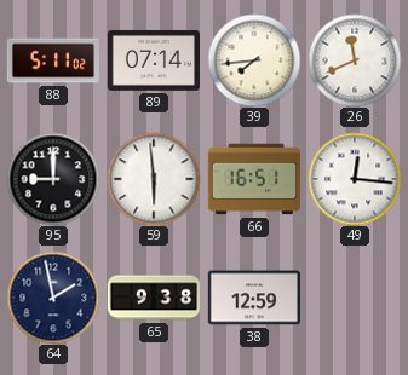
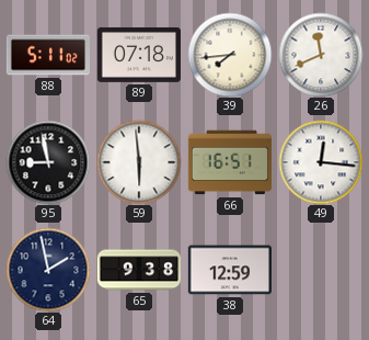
89: 07:14 -> 07:18
95: 9:00 -> 8:58
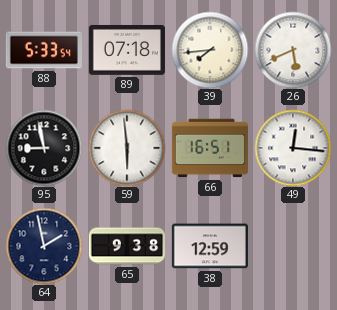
88: 5:11 -> 5:33
26: 11:41 -> 5:41
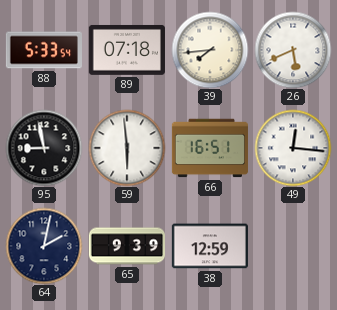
64: 1:58 -> 2:02
65: 9:38 -> 9:39
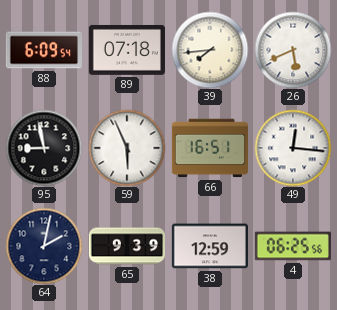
88: 5:33 -> 6:09
59: 5:59 -> 5:56
4: none -> 06:25
